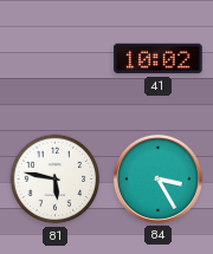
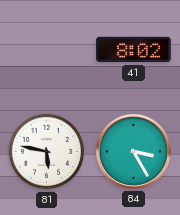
41: 10:02 -> 8:02
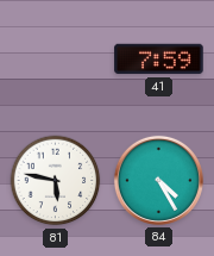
41: 8:02 -> 7:59
84: 3:25 -> 4:25
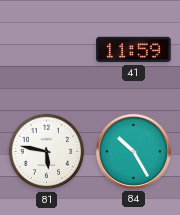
41: 7:59 -> 11:59
84: 4:25 -> 10:25
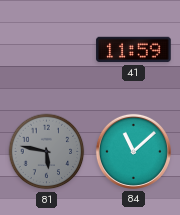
81 dial: white -> grey
84: 10:25 -> 11:08
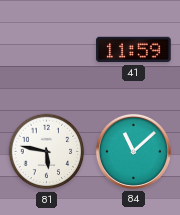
81 dial: grey -> white
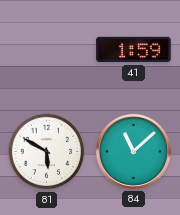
41: 11:59 -> 1:59
81: 5:47 -> 5:50
